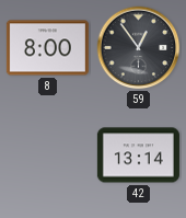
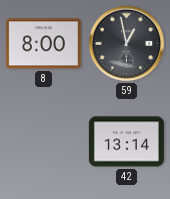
59: 12:54 -> 12:58
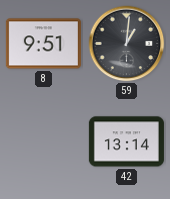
8: 8:00 -> 9:51
59: 12:58 -> 1:01
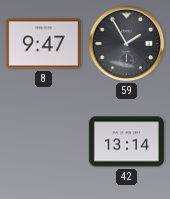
8: 9:51 -> 9:47
59: 1:01 -> 1:55
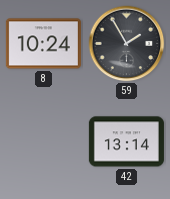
8: 9:47 -> 10:24
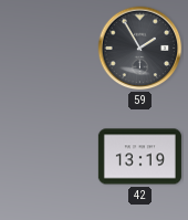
8: 10:24 -> none
42: 13:14 -> 13:19
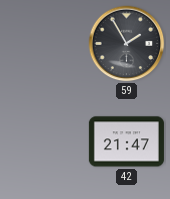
42: 13:19 -> 21:47
